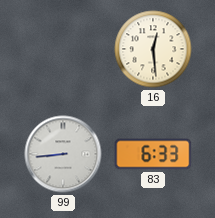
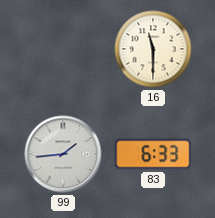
16: 12:29 -> 11:30
99: 8:44 -> 1:44
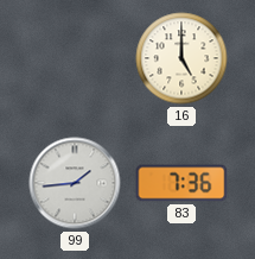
16: 11:30 -> 5:00
83: 6:33 -> 7:36
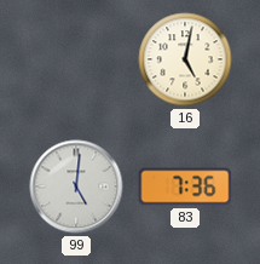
16: 5:00 -> 5:02
99: 1:44 -> 5:01
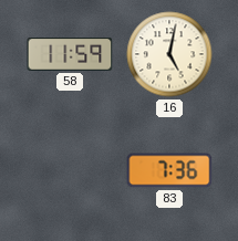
58: none -> 11:59
99: 5:01 -> none
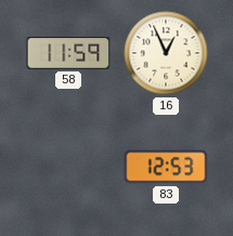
16: 5:02 -> 12:56
83: 7:36 -> 12:53
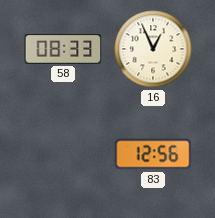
58: 11:59 -> 08:33
83: 12:53 -> 12:56
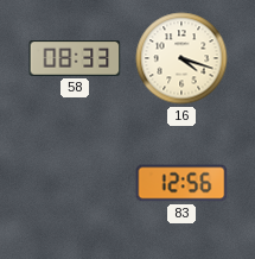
16: 12:56 -> 4:18
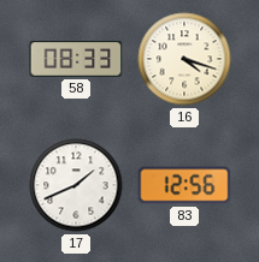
17: none -> 1:41
